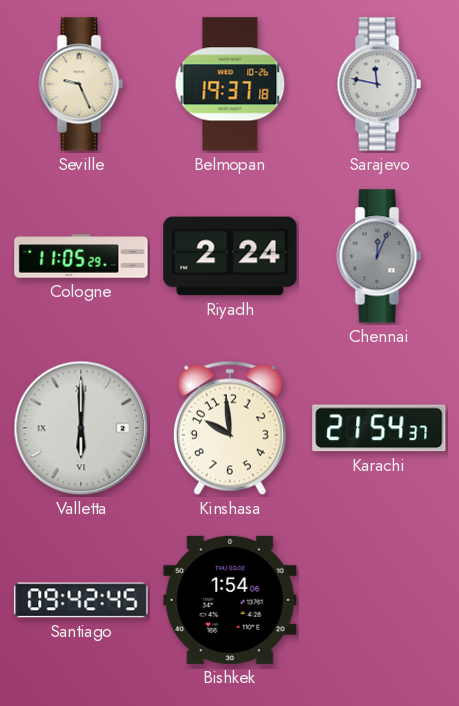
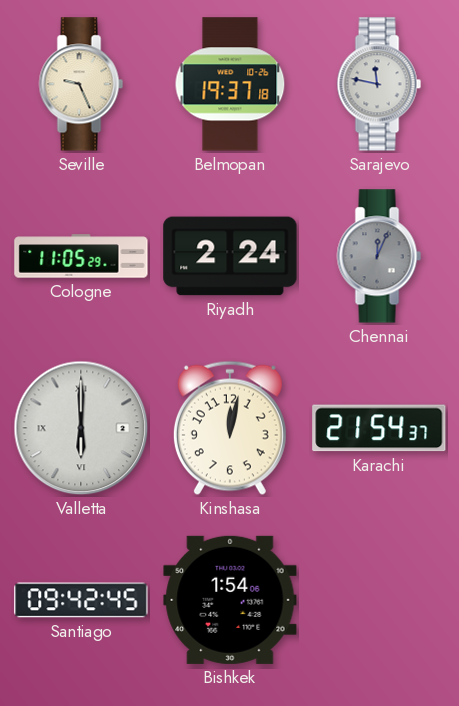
Kinshasa: 9:59 -> 12:02
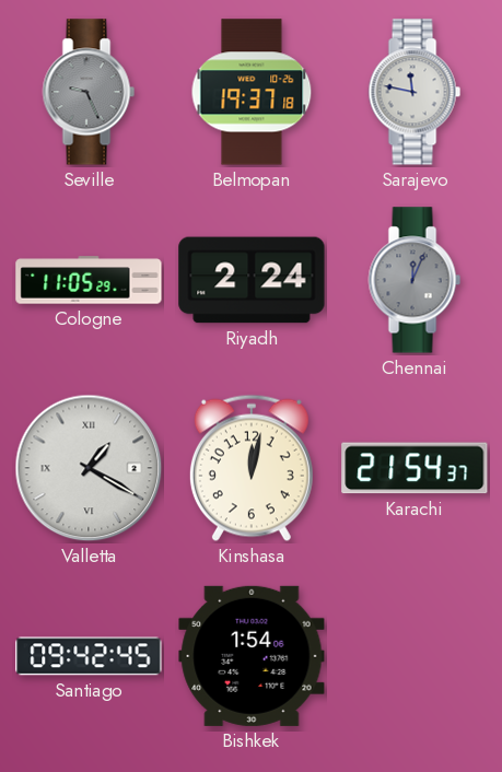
Seville dial: cream -> grey
Valletta: 6:00 -> 1:20
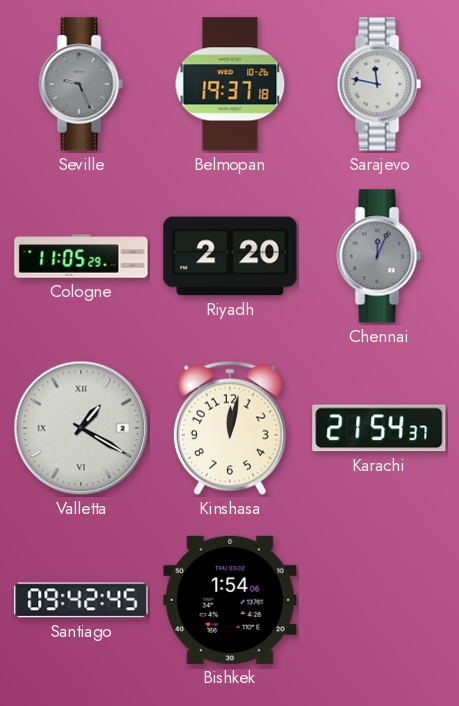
Riyadh: 2:24 -> 2:20
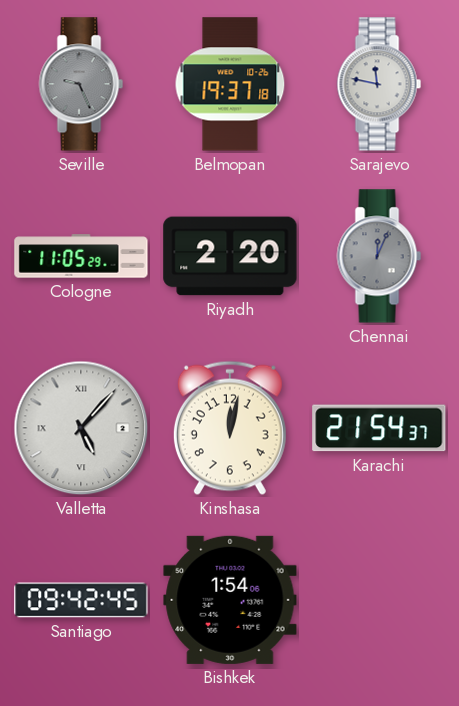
Valletta: 1:20 -> 5:07
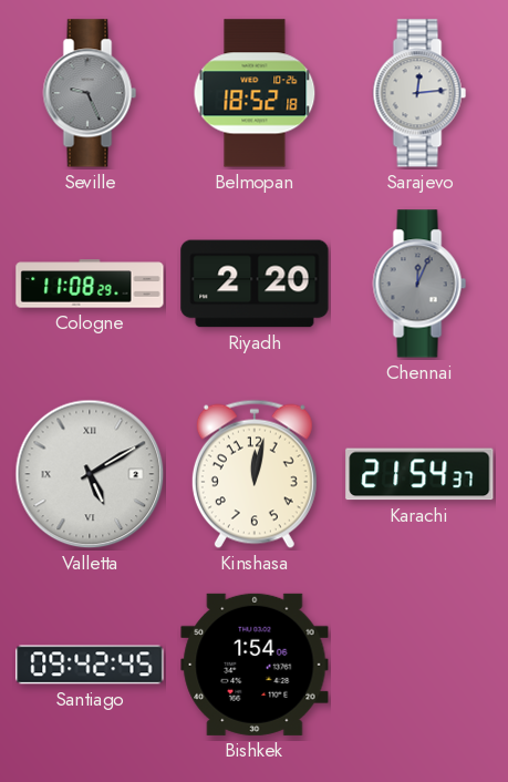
Belmopan: 19:37 -> 18:52
Sarajevo: 11:47 -> 12:14
Cologne: 11:05 -> 11:08
Valletta: 5:07 -> 5:10
